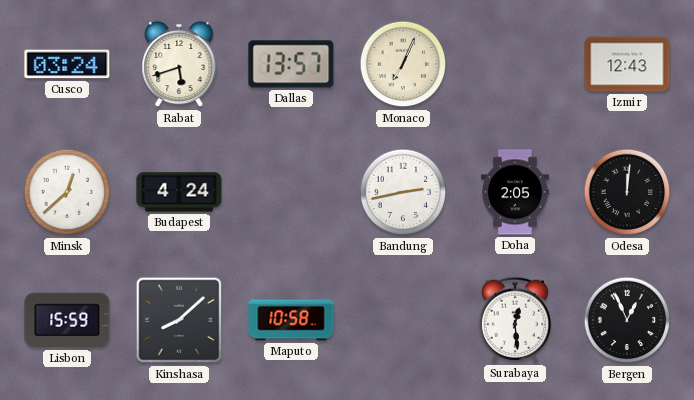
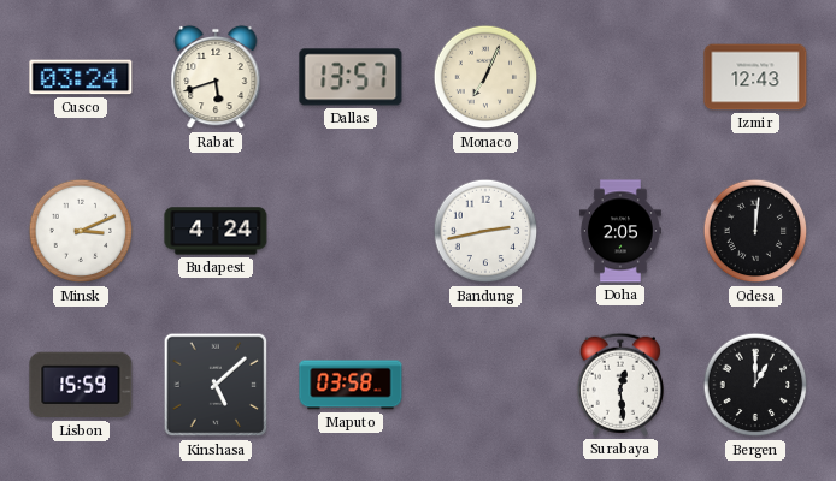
Minsk: 12:38 -> 3:11
Kinshasa: 8:08 -> 5:08
Maputo: 10:58 -> 03:58
Bergen: 12:56 -> 1:00
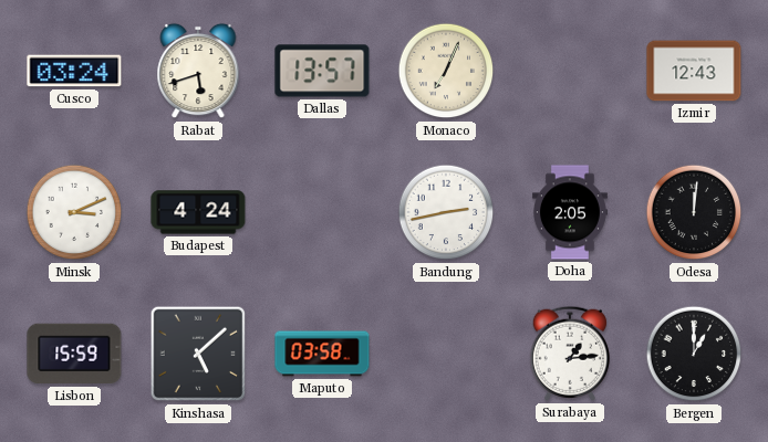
Surabaya: 12:29 -> 1:14
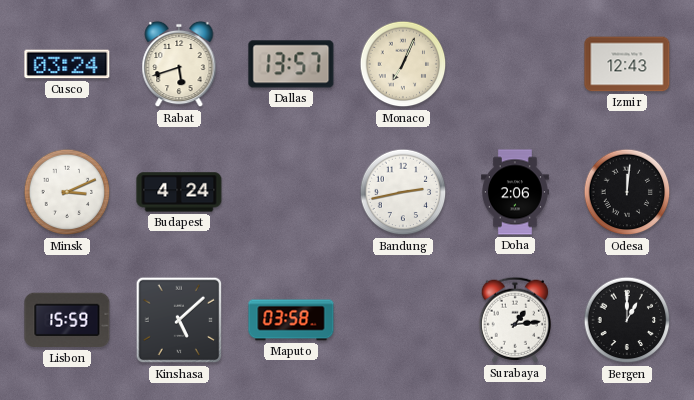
Doha: 2:05 -> 2:06
